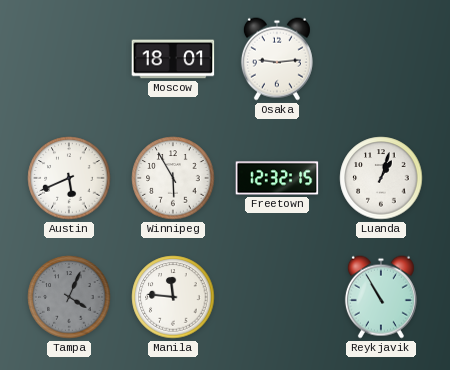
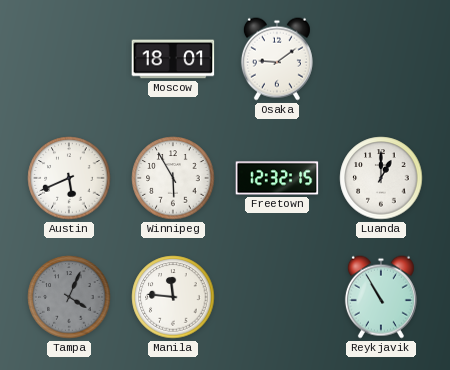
Osaka: 9:14 -> 9:09
Luanda: 1:03 -> 1:00
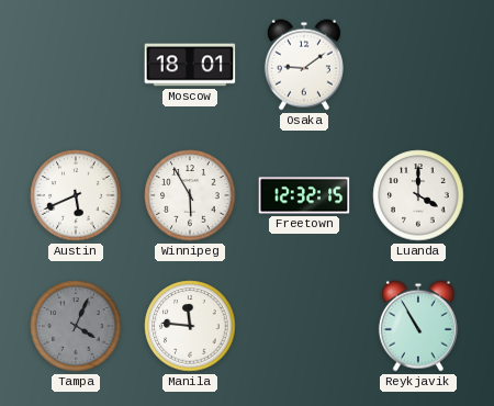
Luanda: 1:00 -> 4:00
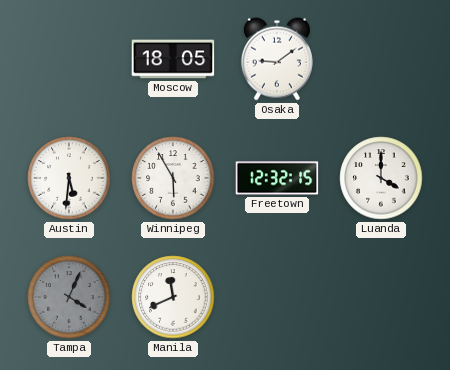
Moscow: 18:01 -> 18:05
Austin: 5:41 -> 5:31
Manila: 11:46 -> 11:41
Reykjavik: 10:55 -> none
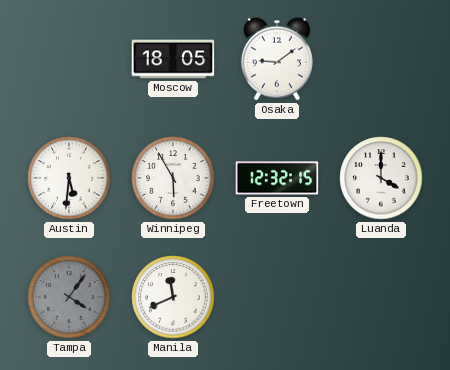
Tampa: 4:04 -> 4:06
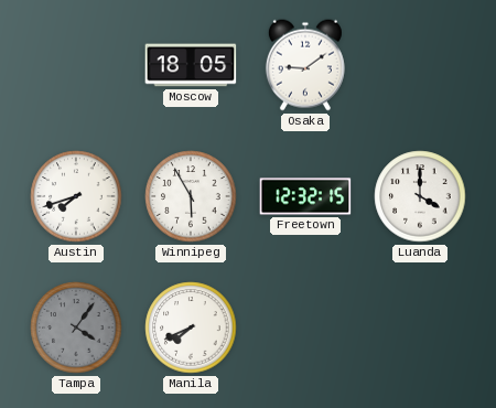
Austin: 5:31 -> 7:42
Manila: 11:41 -> 7:41
